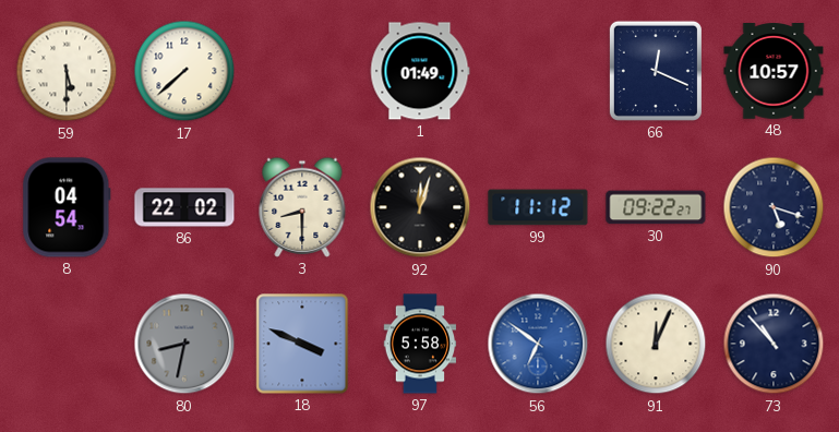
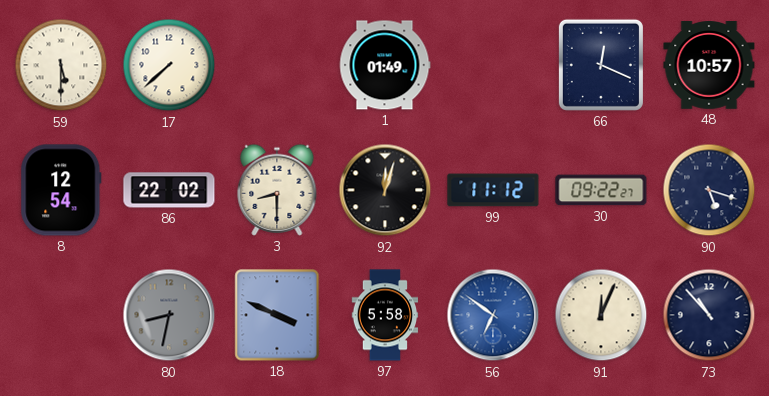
8: 04:54 -> 12:54
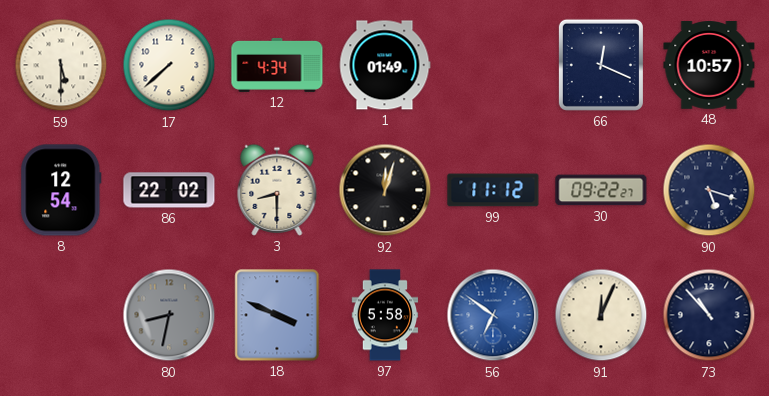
12: none -> 4:34
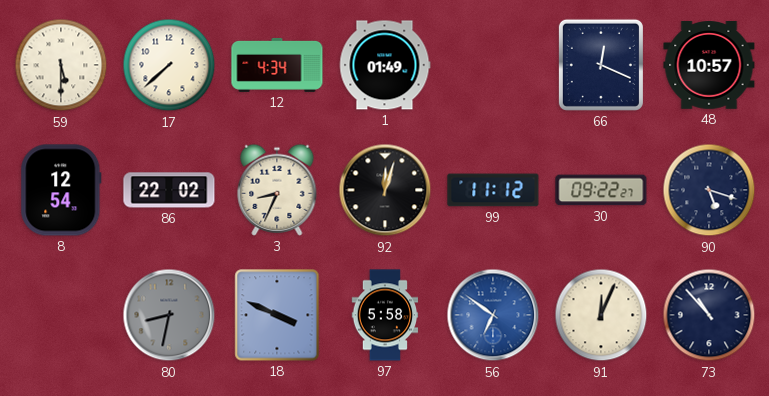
3: 8:30 -> 8:34
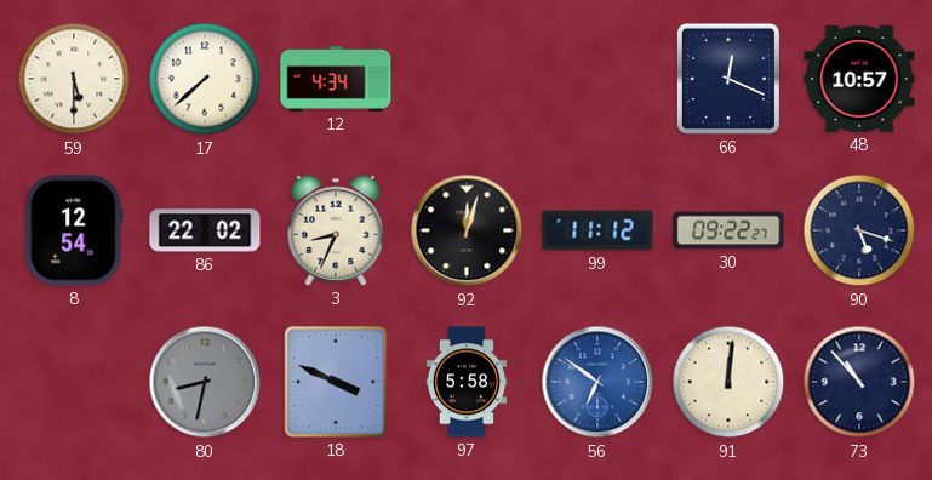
1: 01:49 -> none
91: 12:04 -> 12:01
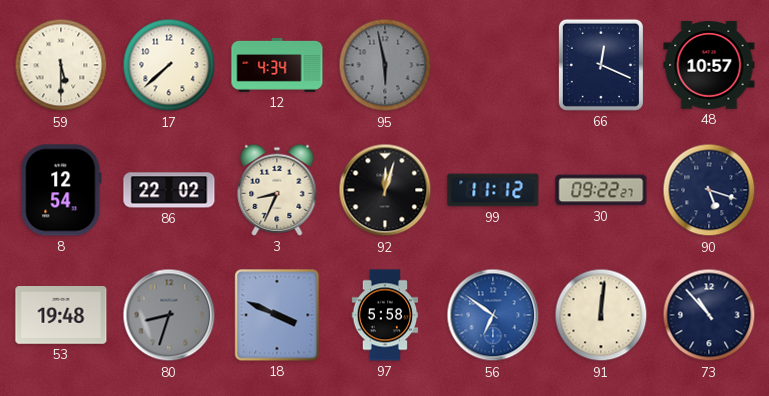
95: none -> 5:58
53: none -> 19:48
80: 8:32 -> 8:33
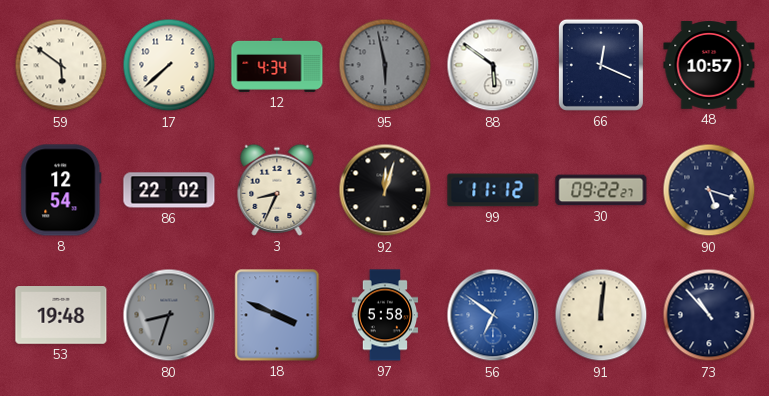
59: 5:30 -> 5:51
88: none -> 5:51
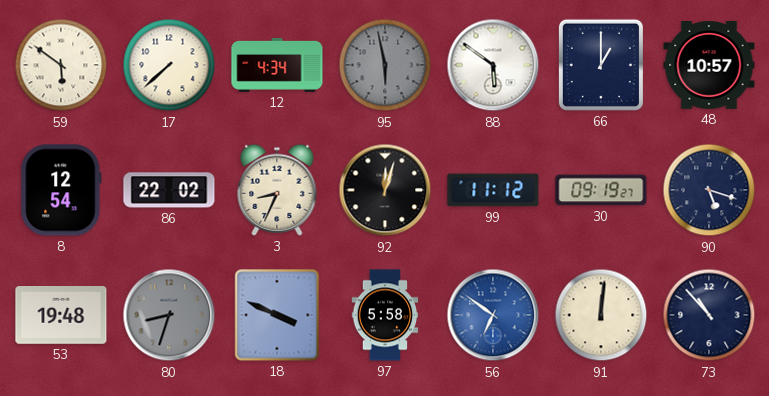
66: 12:19 -> 1:00
30: 09:22 -> 09:19
